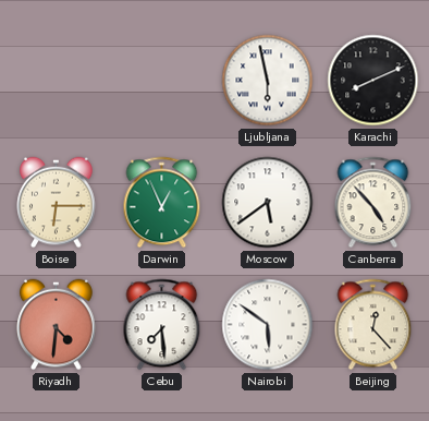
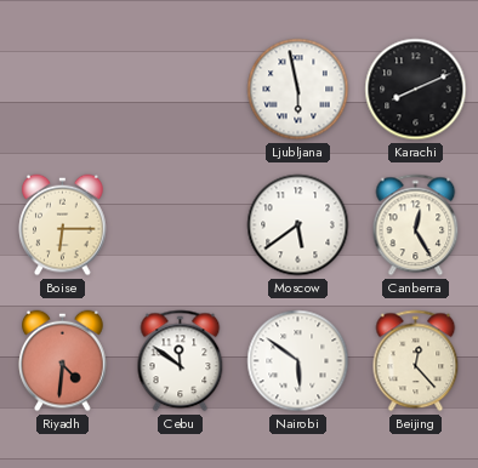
Darwin: 12:56 -> none
Canberra: 4:53 -> 12:25
Cebu: 7:29 -> 11:51
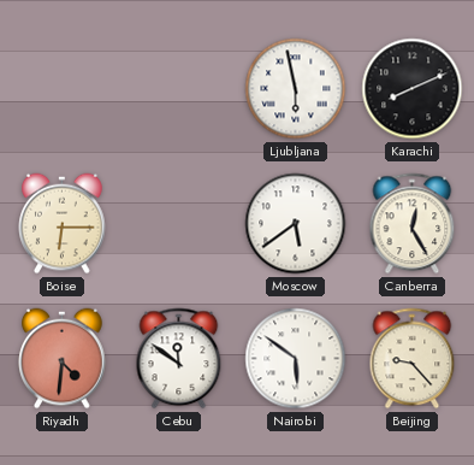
Beijing: 12:23 -> 9:23
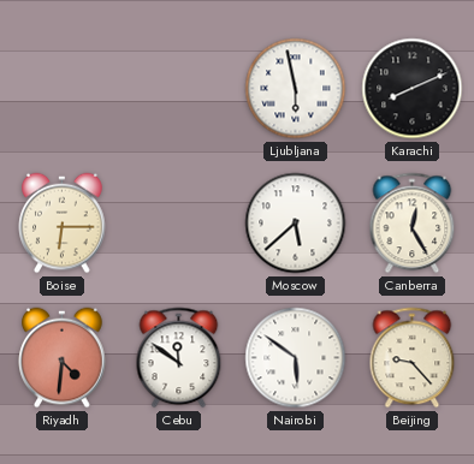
Moscow: 5:39 -> 5:38
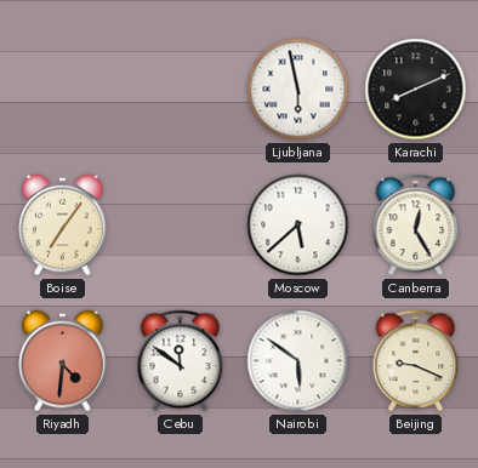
Boise: 6:15 -> 7:06
Beijing: 9:23 -> 9:19
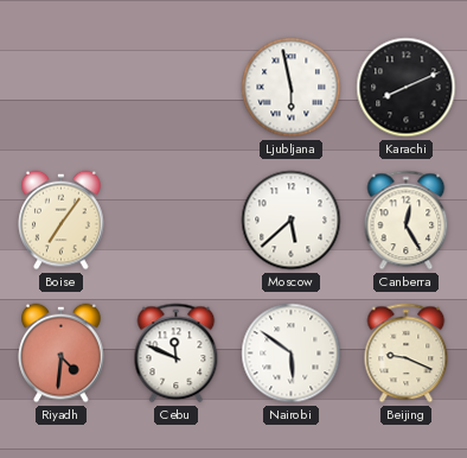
Cebu: 11:51 -> 11:49
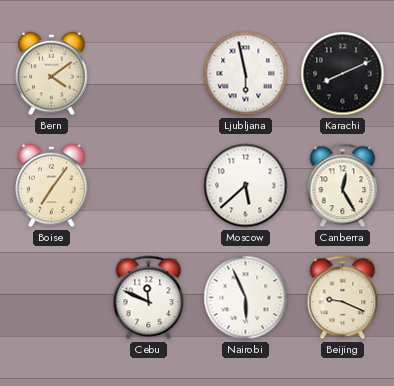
Bern: none -> 4:09
Riyadh: 4:31 -> none
Nairobi: 5:51 -> 5:56
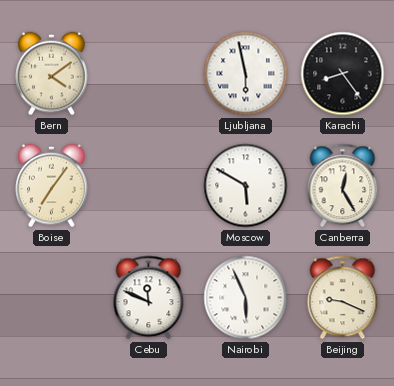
Karachi: 8:11 -> 8:24
Moscow: 5:38 -> 5:50
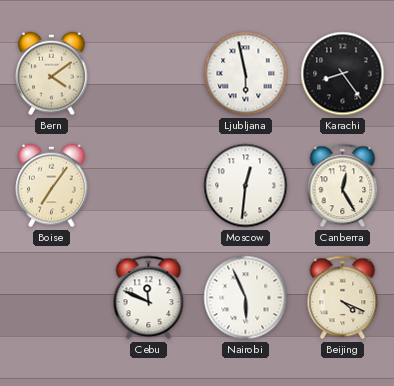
Moscow: 5:50 -> 12:31
Beijing: 9:19 -> 4:19
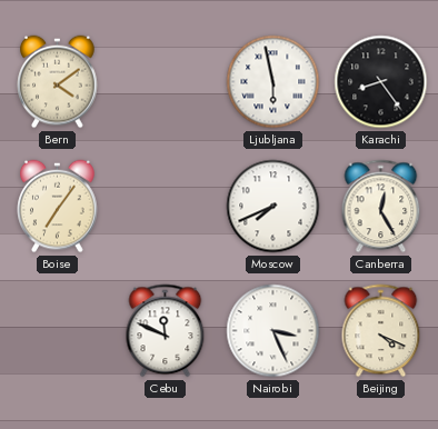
Moscow: 12:31 -> 7:41
Nairobi: 5:56 -> 3:26
